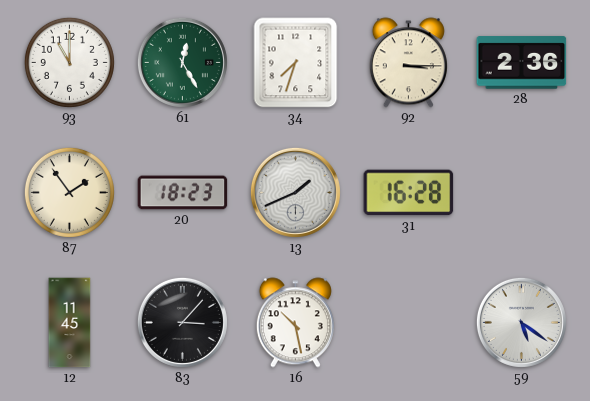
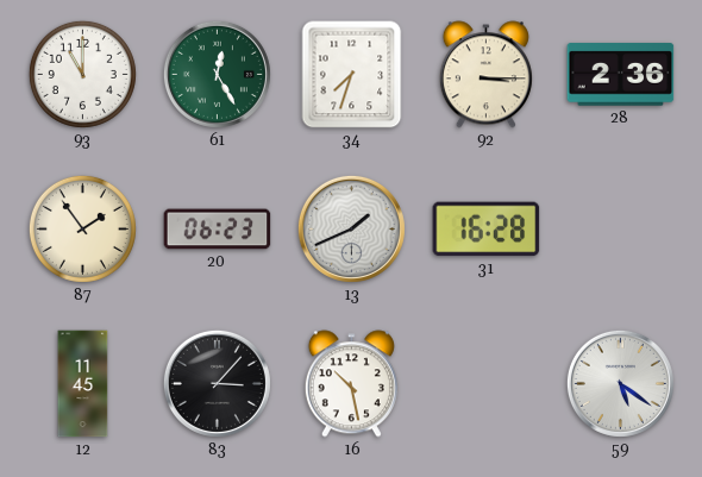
20: 18:23 -> 06:23
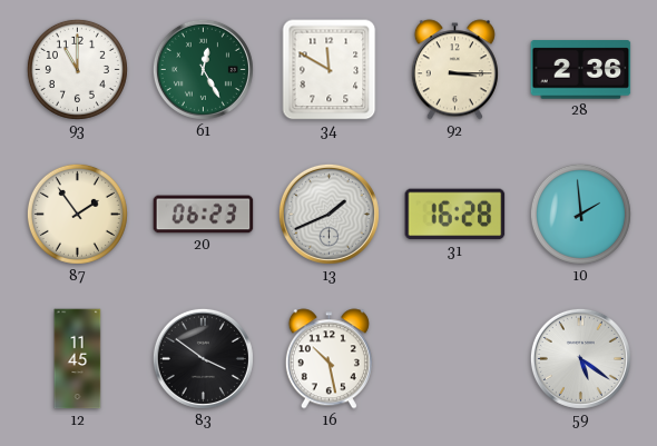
34: 7:33 -> 11:50
10: none -> 1:59
83: 3:07 -> 3:51
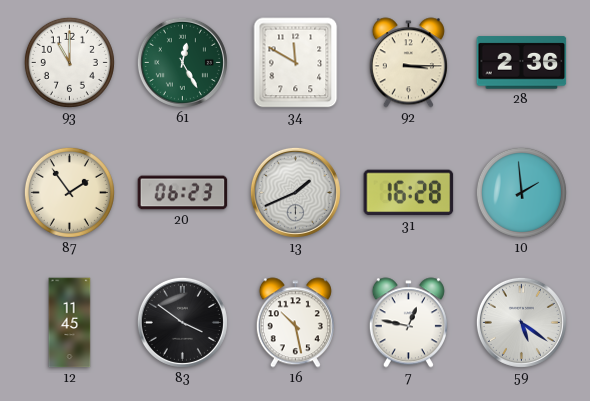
7: none -> 12:47
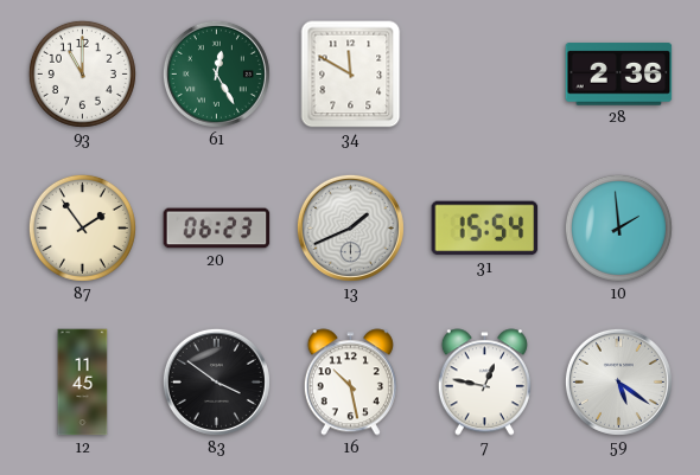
92: 3:15 -> none
31: 16:28 -> 15:54
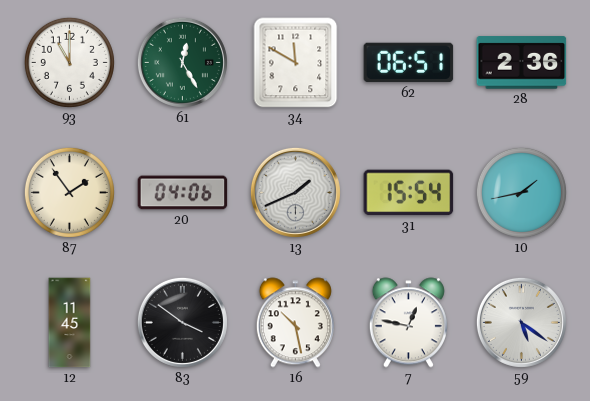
62: none -> 06:51
20: 06:23 -> 04:06
10: 1:59 -> 1:43
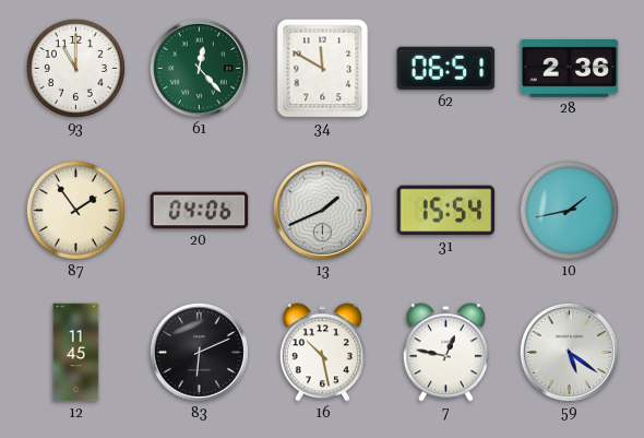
61: 12:25 -> 12:23
83: 3:51 -> 6:11
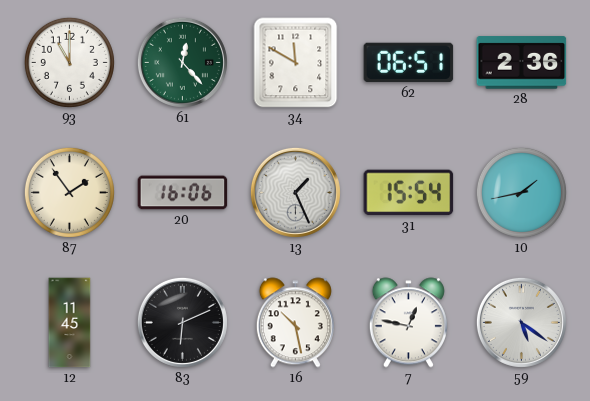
20: 04:06 -> 16:06
13: 1:41 -> 1:26
